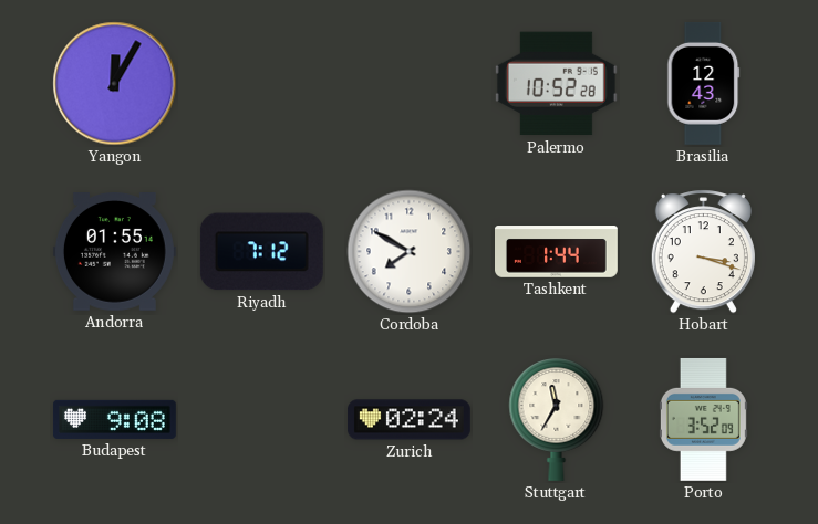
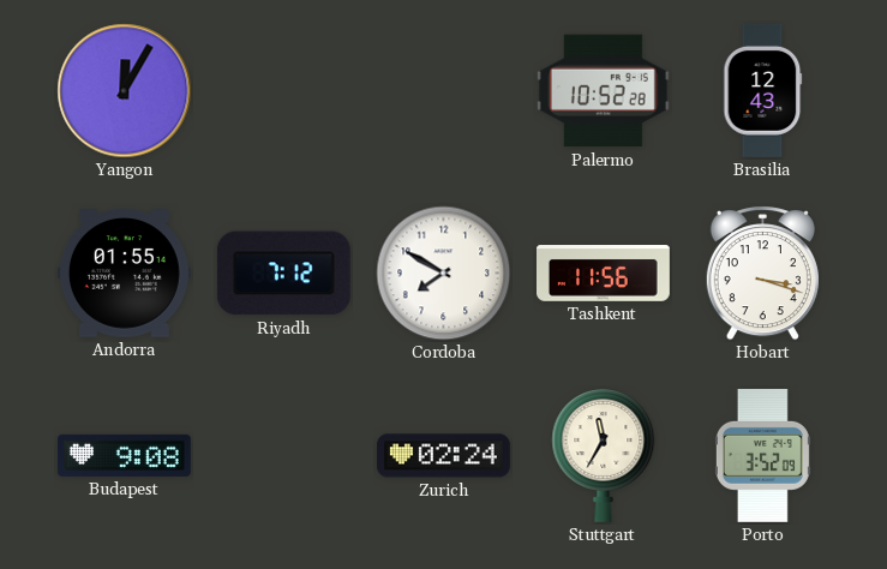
Tashkent: 1:44 -> 11:56
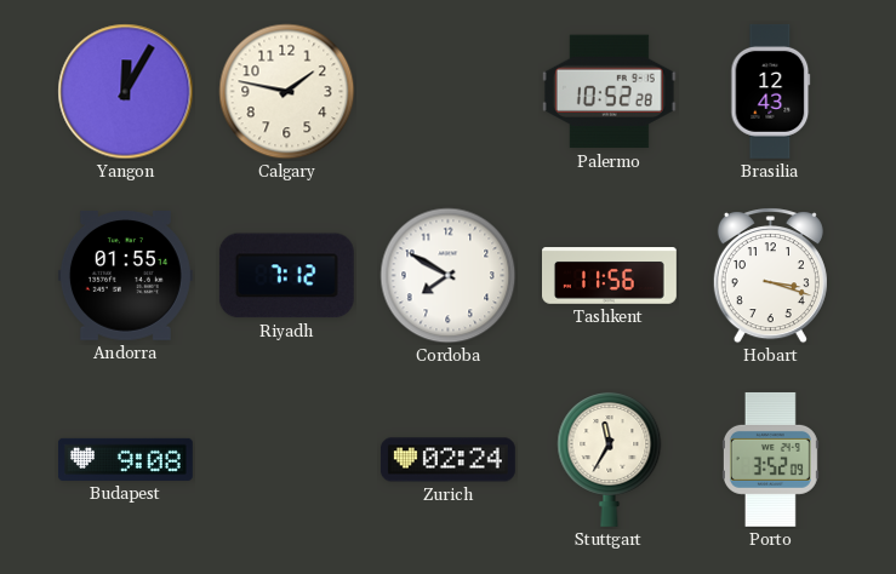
Calgary: none -> 1:47
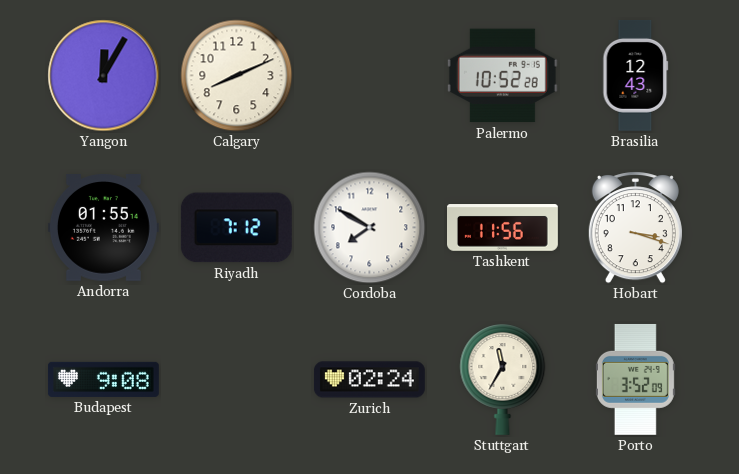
Calgary: 1:47 -> 8:11
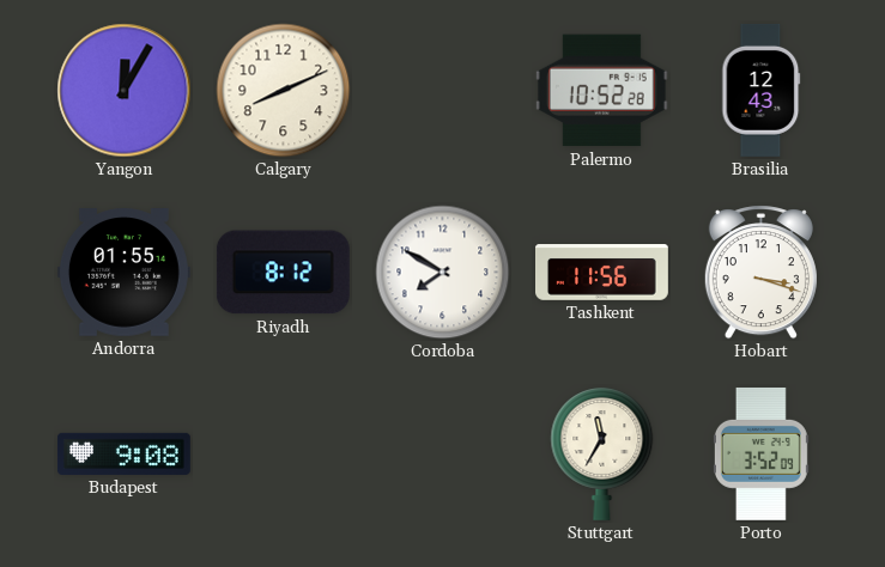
Riyadh: 7:12 -> 8:12
Zurich: 02:24 -> none
